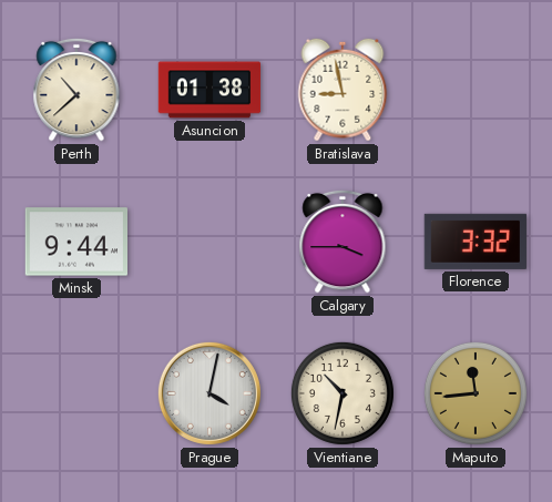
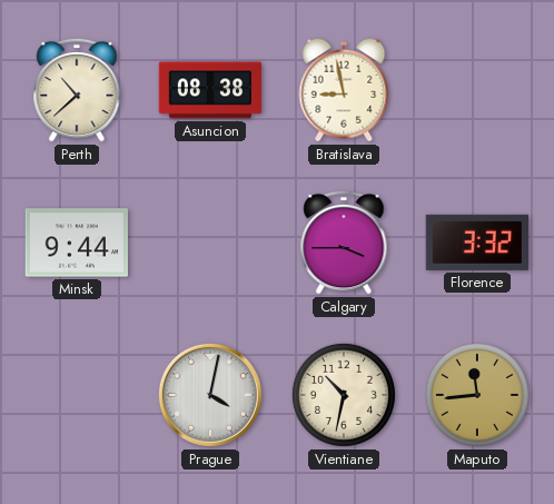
Asuncion: 01:38 -> 08:38
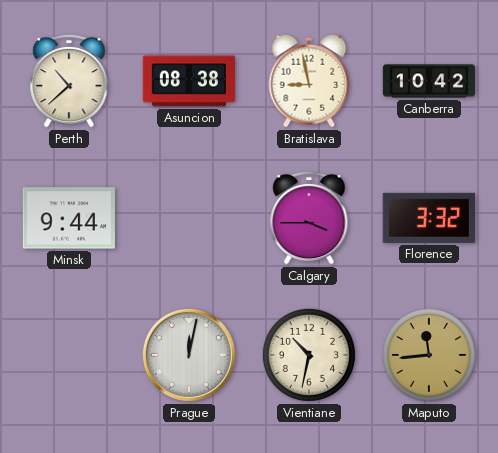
Canberra: none -> 10:42
Prague: 4:02 -> 12:02
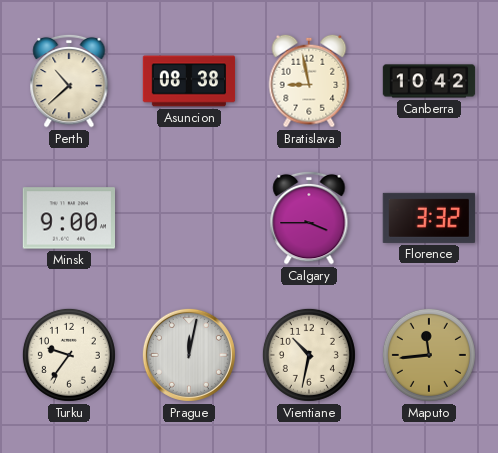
Minsk: 9:44 -> 9:00
Turku: none -> 9:36
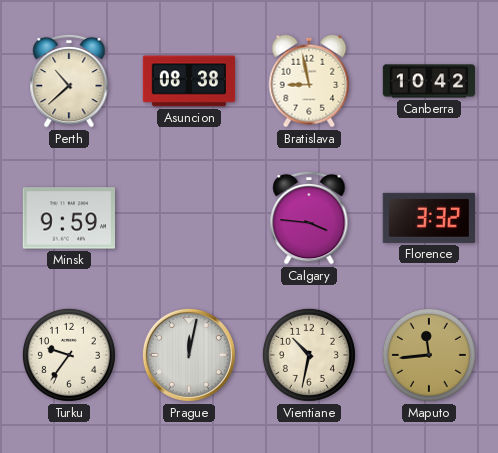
Minsk: 9:00 -> 9:59
Calgary: 3:45 -> 3:46
